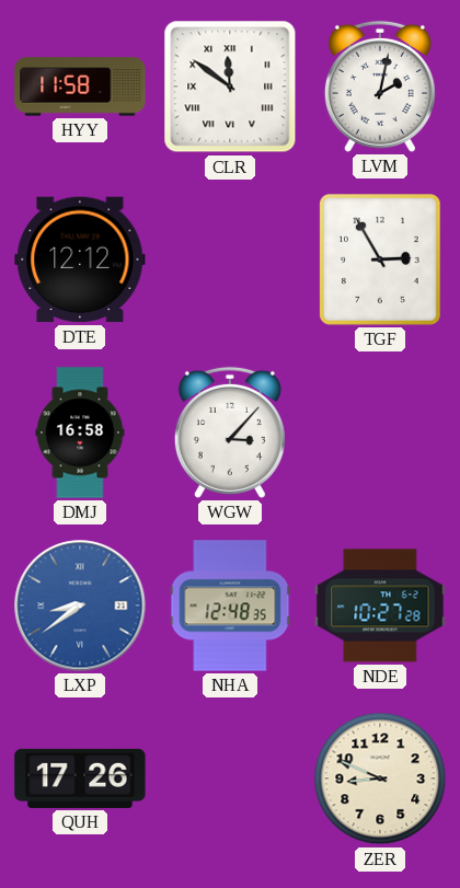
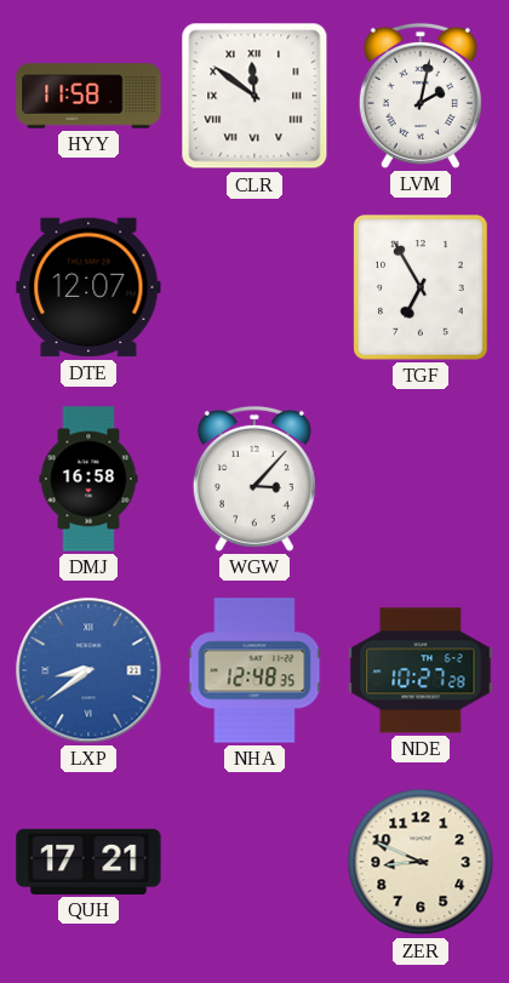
DTE: 12:12 -> 12:07
TGF: 2:55 -> 6:55
QUH: 17:26 -> 17:21
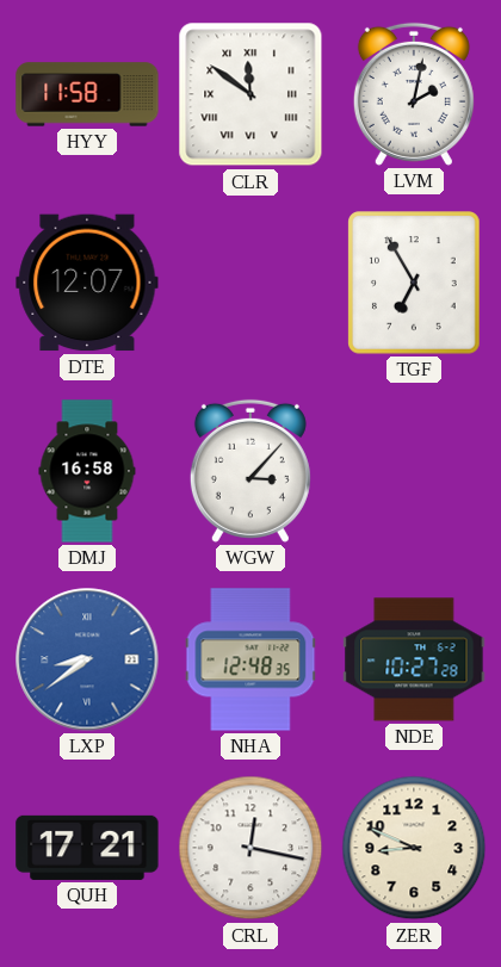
CRL: none -> 12:17
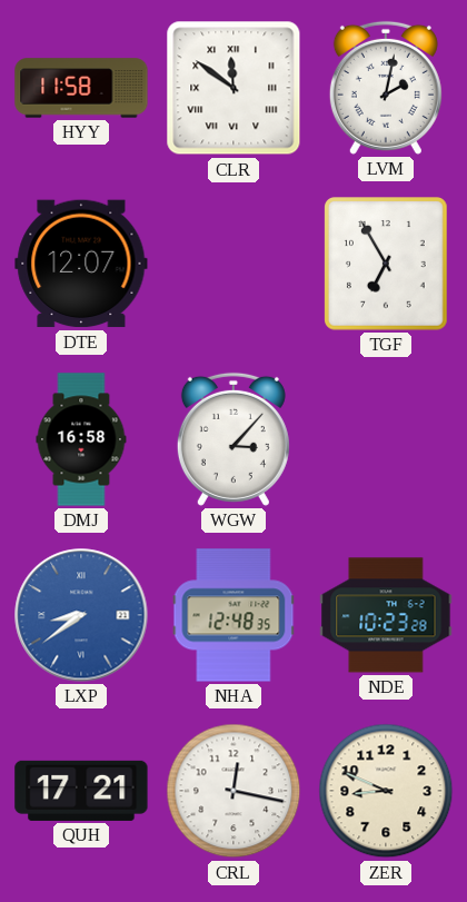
NDE: 10:27 -> 10:23
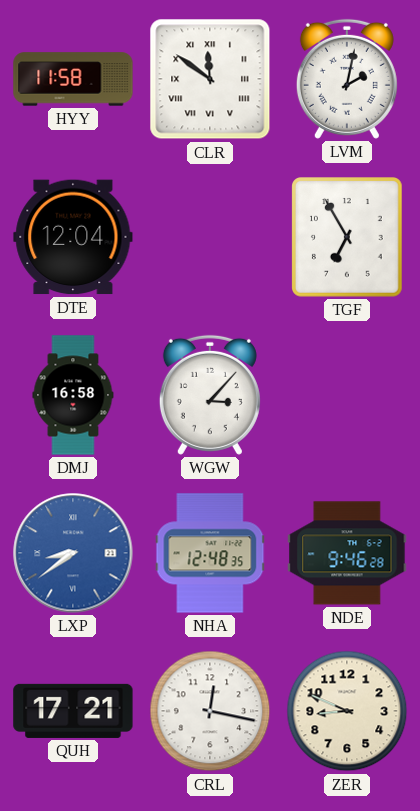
DTE: 12:07 -> 12:04
NDE: 10:23 -> 9:46
